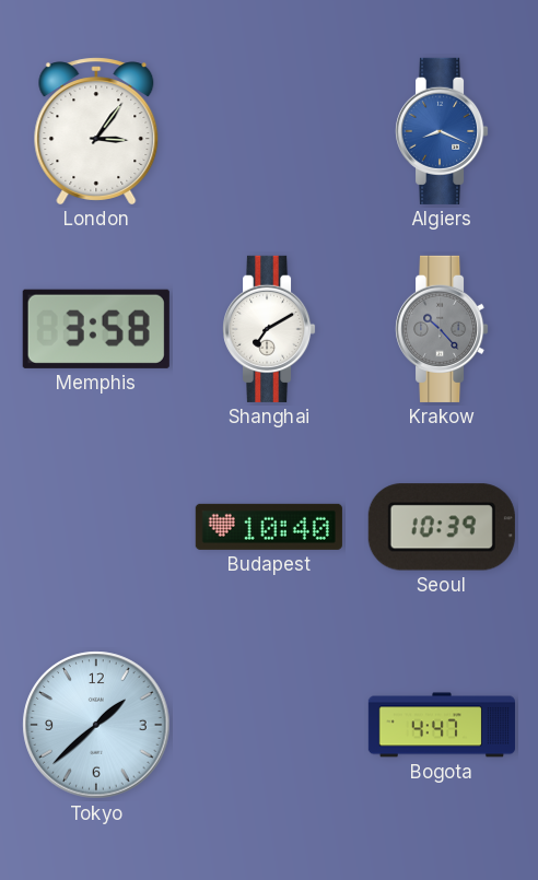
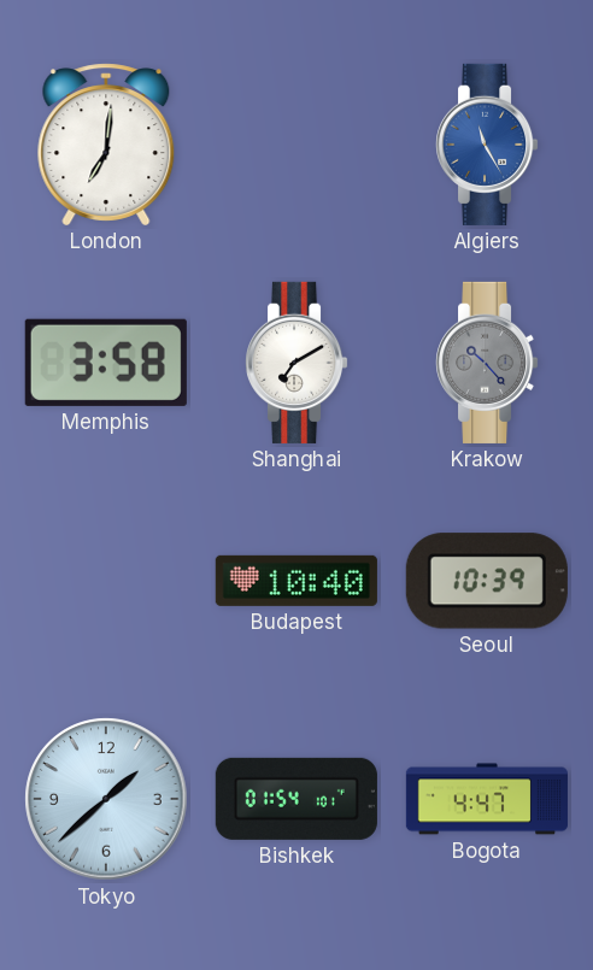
London: 3:06 -> 7:01
Algiers: 8:19 -> 11:25
Bishkek: none -> 01:54
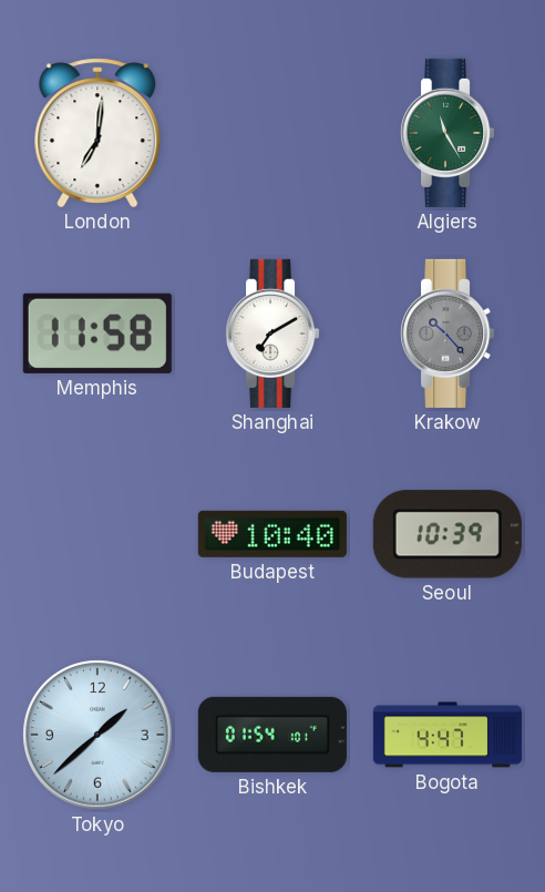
Algiers dial: blue -> green
Memphis: 3:58 -> 11:58
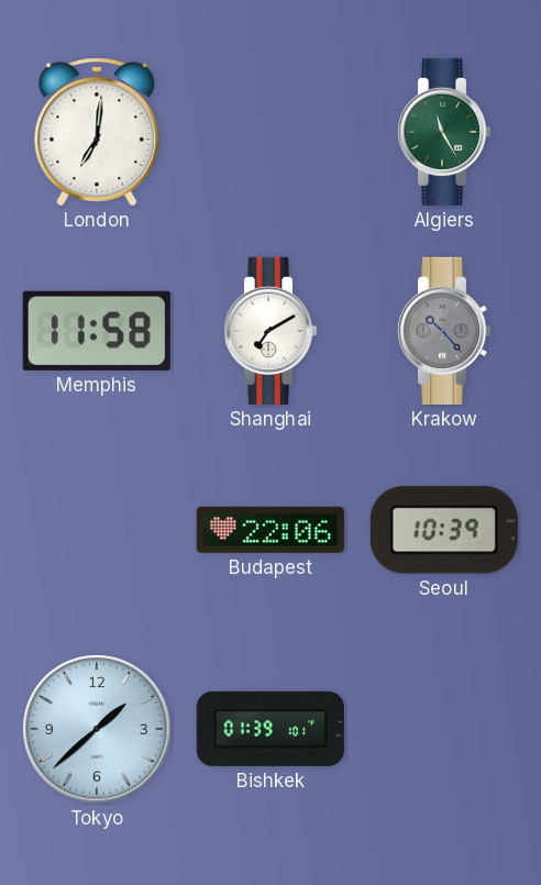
Budapest: 10:40 -> 22:06
Bishkek: 01:54 -> 01:39
Bogota: 4:47 -> none
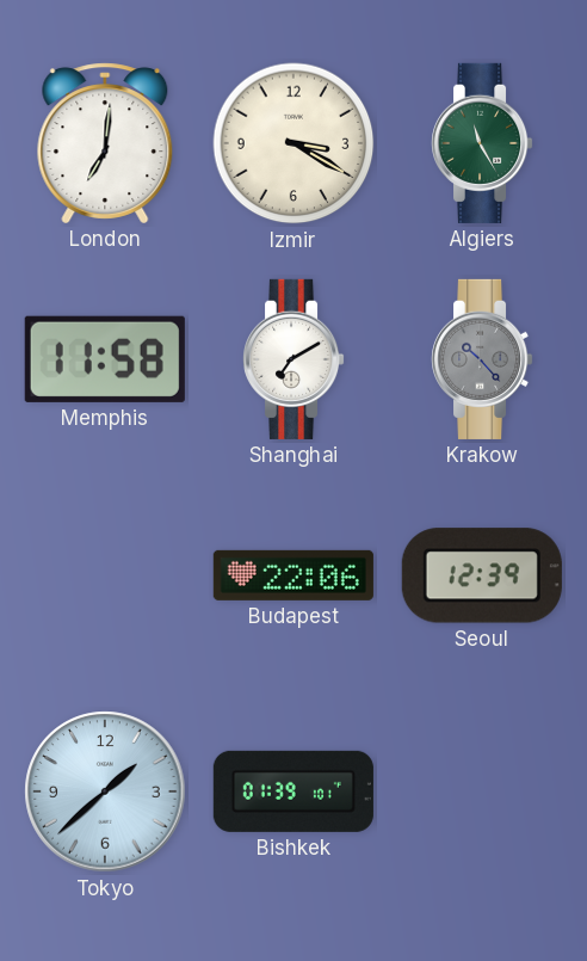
Izmir: none -> 3:20
Seoul: 10:39 -> 12:39
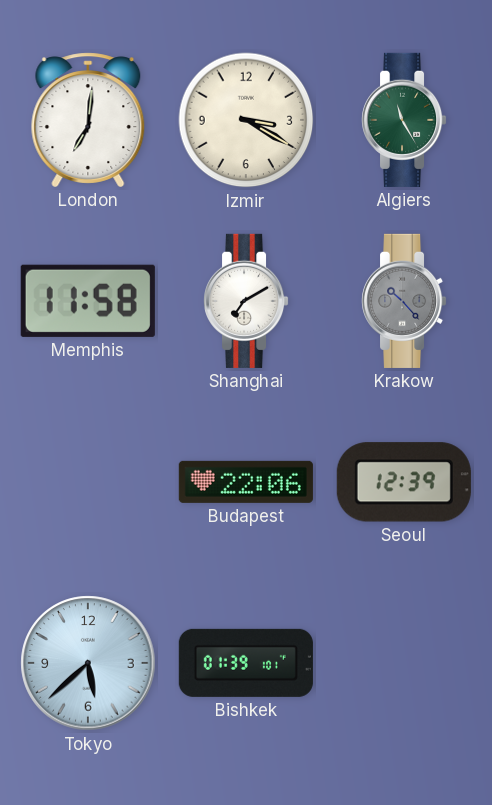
Tokyo: 1:38 -> 5:38
